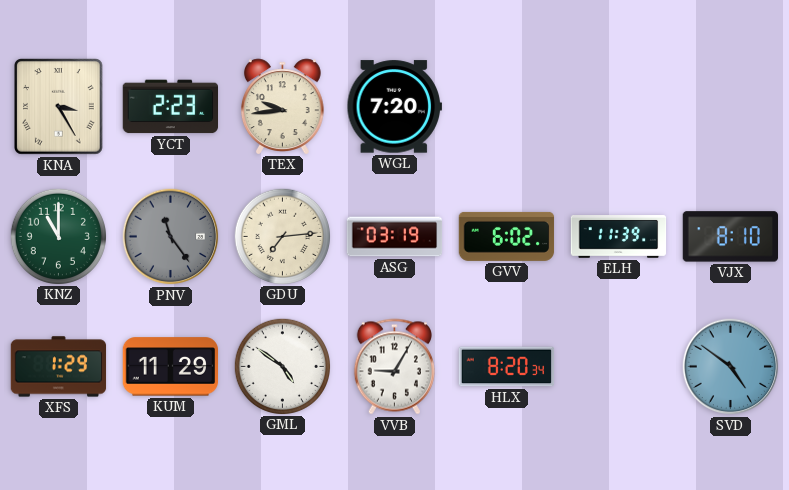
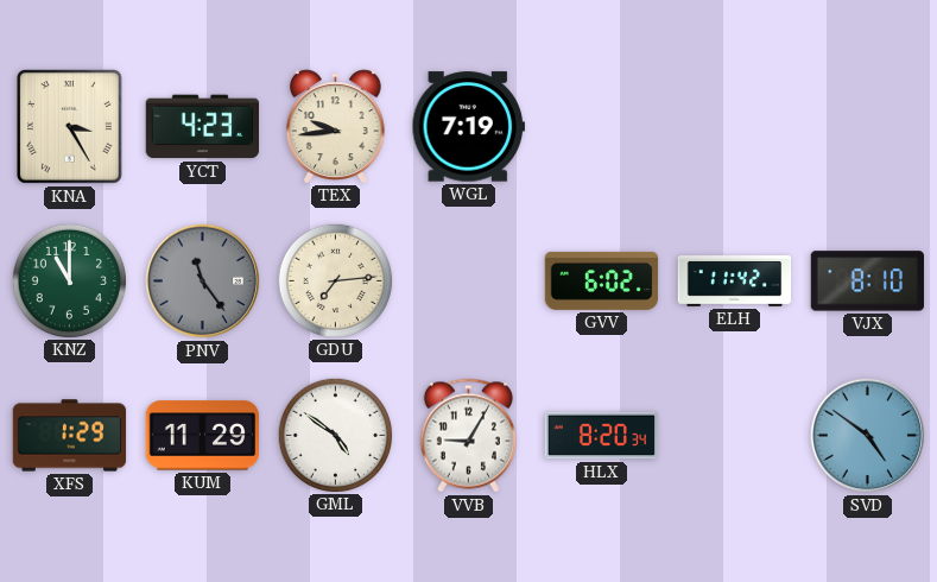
YCT: 2:23 -> 4:23
WGL: 7:20 -> 7:19
ASG: 03:19 -> none
ELH: 11:39 -> 11:42
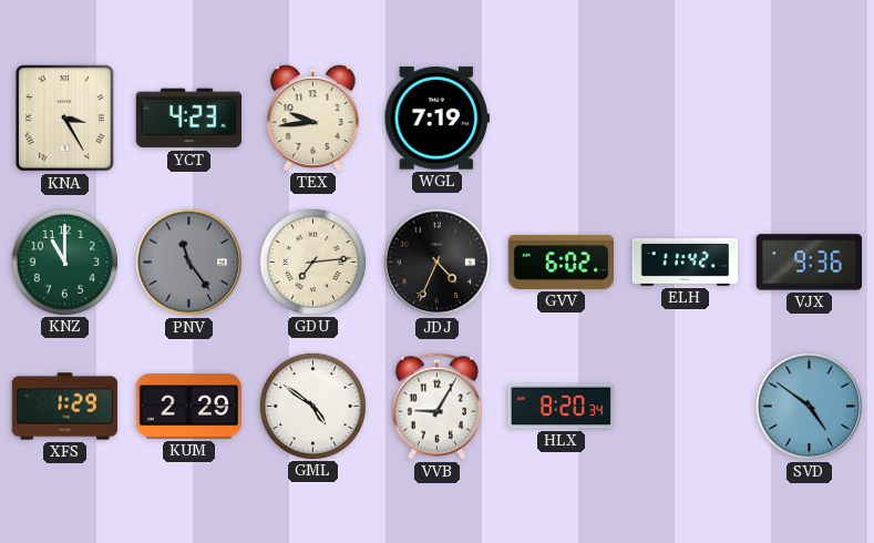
JDJ: none -> 4:34
VJX: 8:10 -> 9:36
KUM: 11:29 -> 2:29
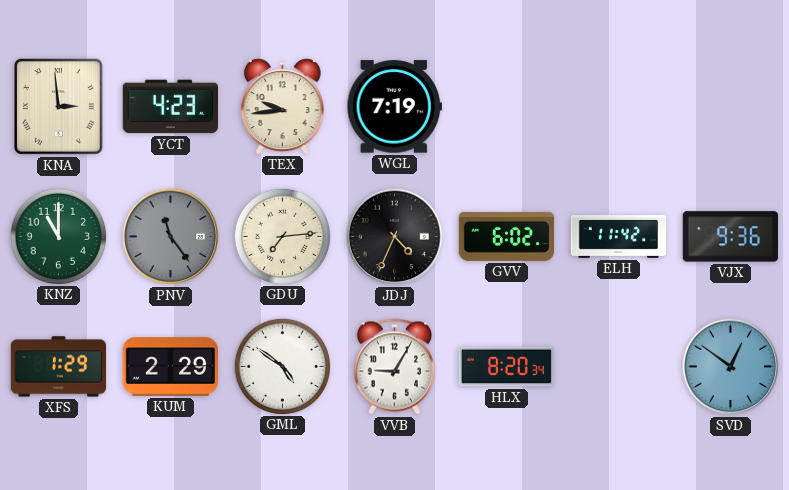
KNA: 3:25 -> 2:59
SVD: 4:51 -> 12:51
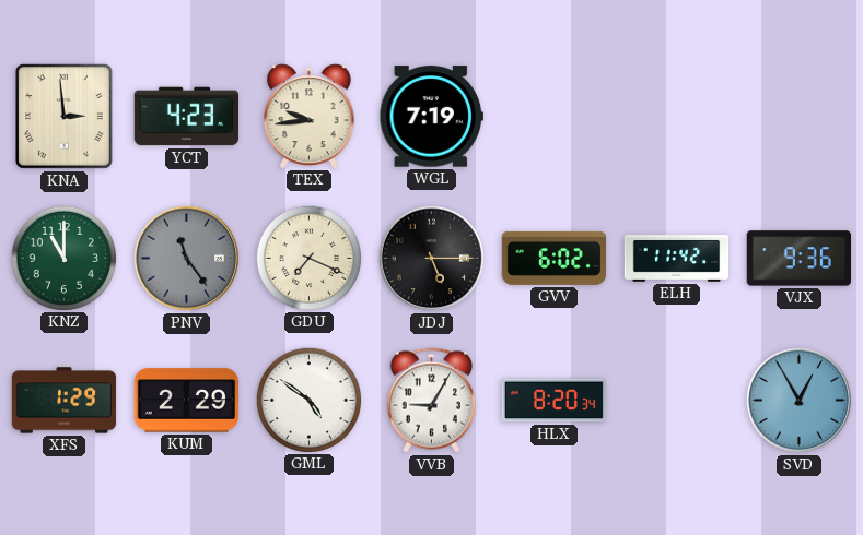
GDU: 7:14 -> 7:19
JDJ: 4:34 -> 5:15
SVD: 12:51 -> 12:55
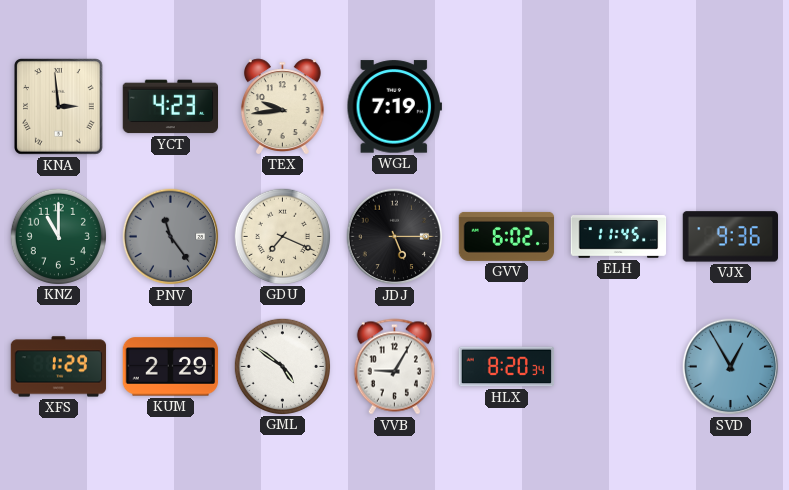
ELH: 11:42 -> 11:45
